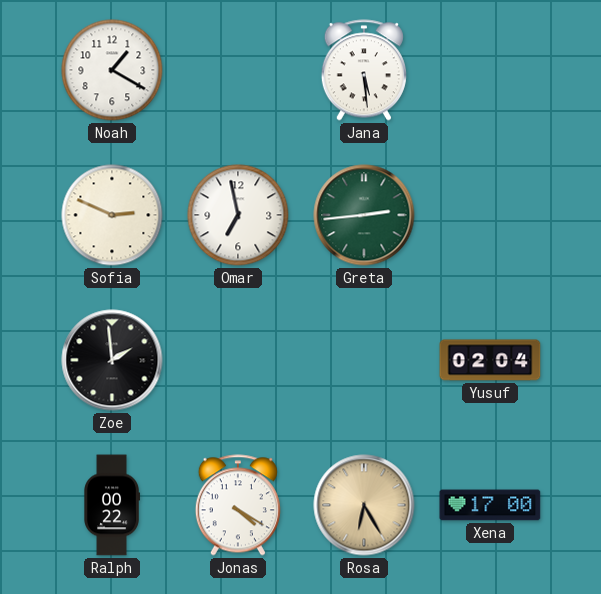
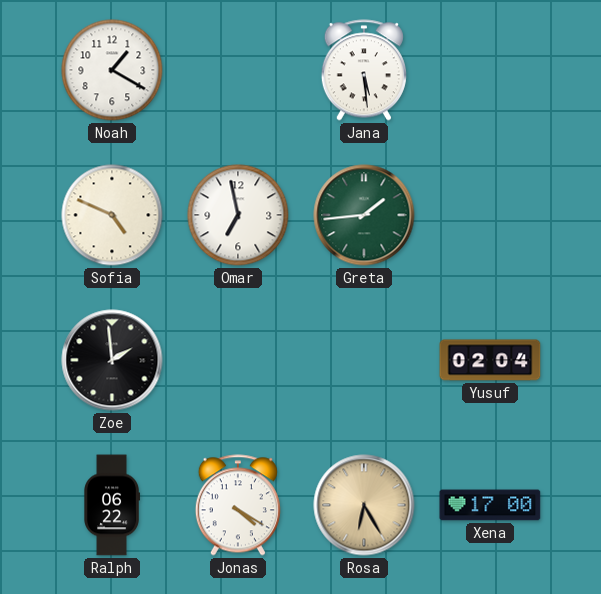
Sofia: 2:49 -> 4:49
Greta: 2:44 -> 1:44
Ralph: 00:22 -> 06:22
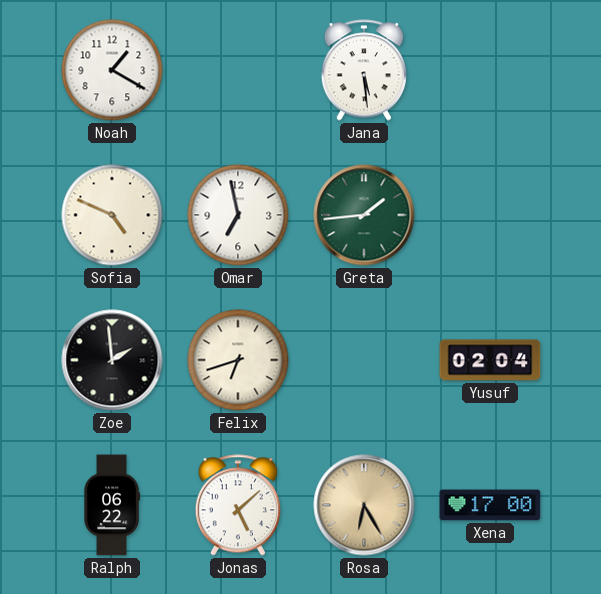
Felix: none -> 6:42
Jonas: 4:20 -> 5:08
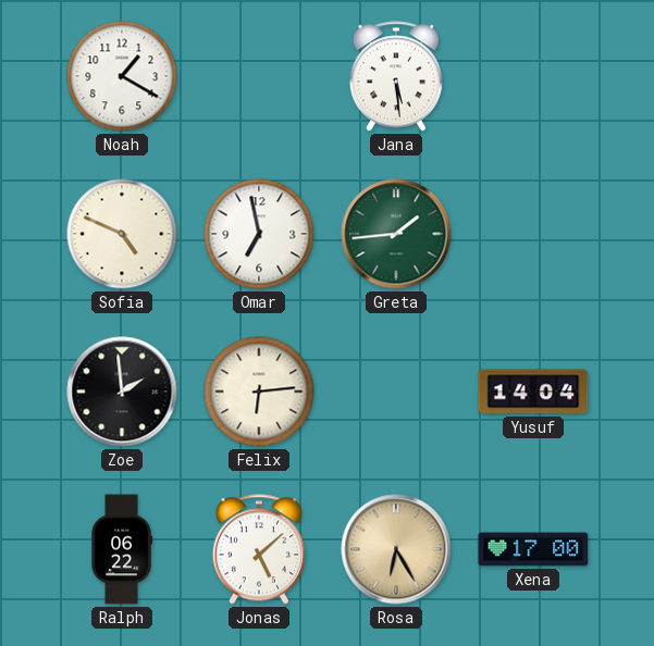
Felix: 6:42 -> 6:14
Yusuf: 02:04 -> 14:04
